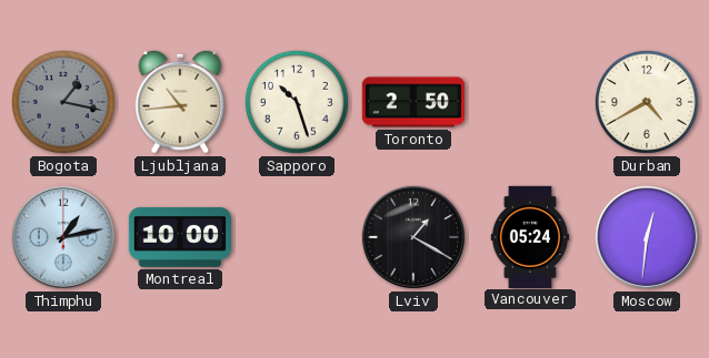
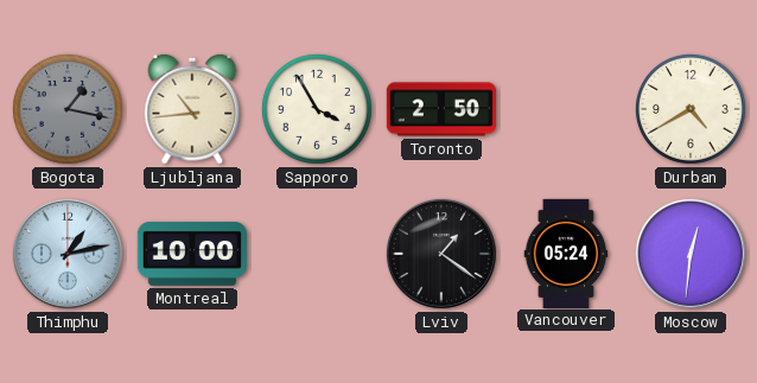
Sapporo: 10:27 -> 3:55
Lviv: 1:20 -> 1:21
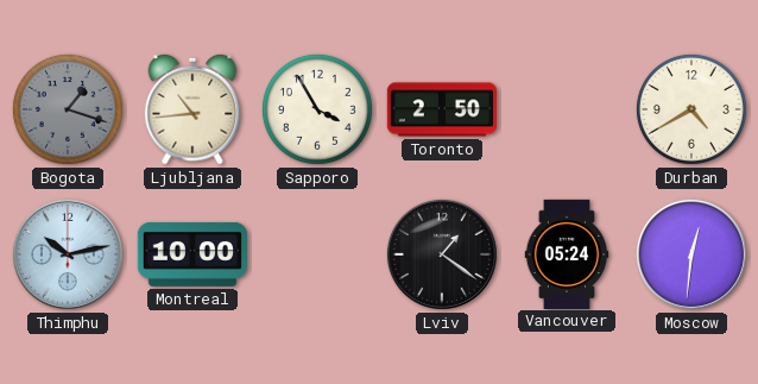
Bogota: 1:17 -> 1:18
Thimphu: 1:13 -> 10:13
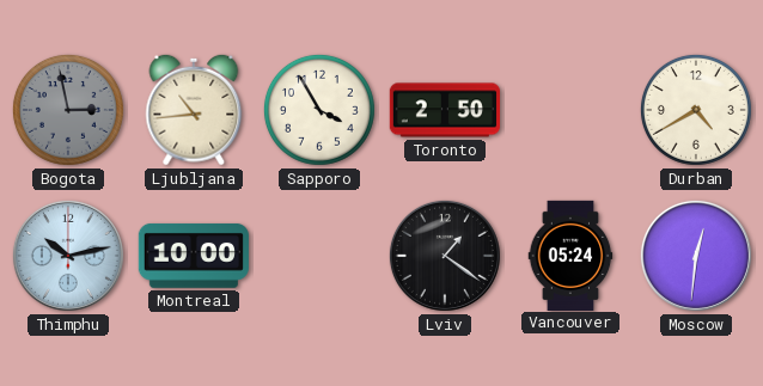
Bogota: 1:18 -> 2:58
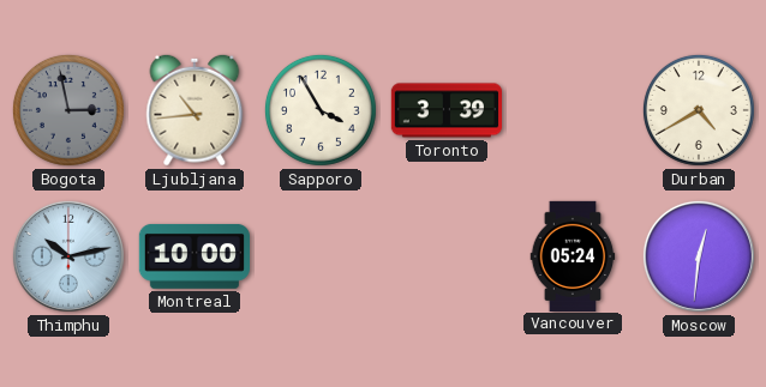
Toronto: 2:50 -> 3:39
Lviv: 1:21 -> none
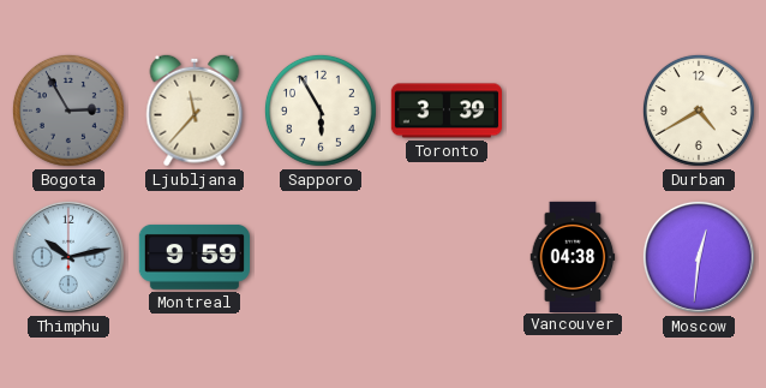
Bogota: 2:58 -> 2:55
Ljubljana: 10:44 -> 11:37
Sapporo: 3:55 -> 5:55
Montreal: 10:00 -> 9:59
Vancouver: 05:24 -> 04:38
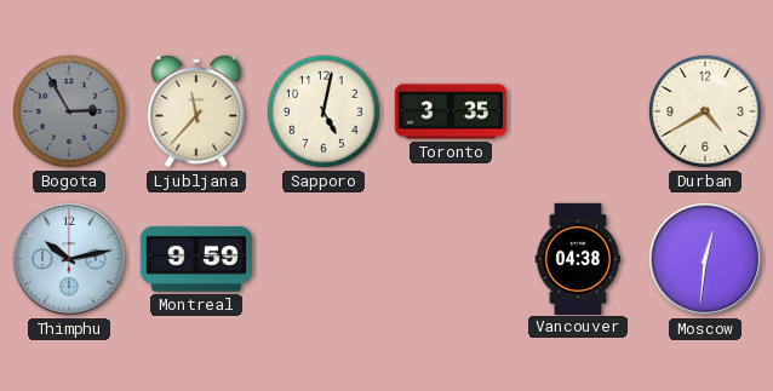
Sapporo: 5:55 -> 5:02
Toronto: 3:39 -> 3:35
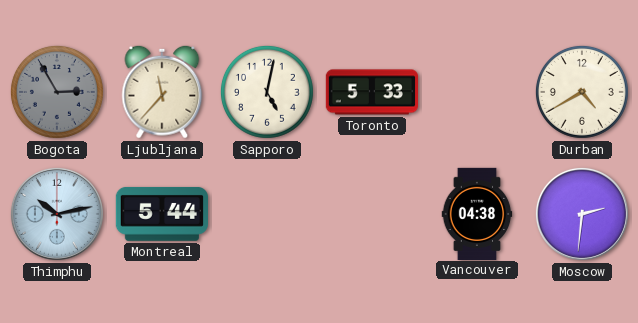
Toronto: 3:35 -> 5:33
Montreal: 9:59 -> 5:44
Moscow: 12:31 -> 2:31
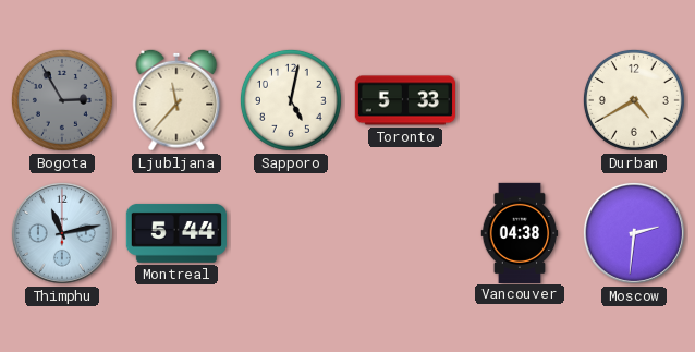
Thimphu: 10:13 -> 11:13
